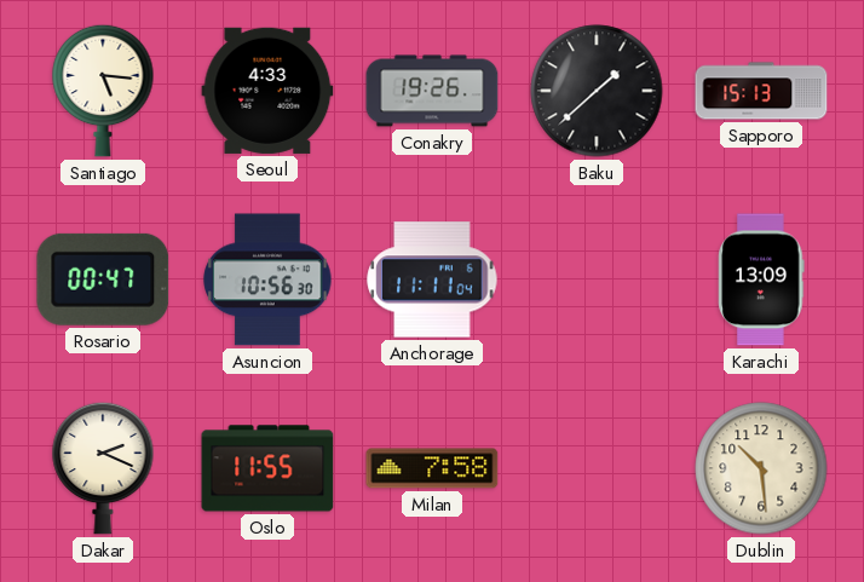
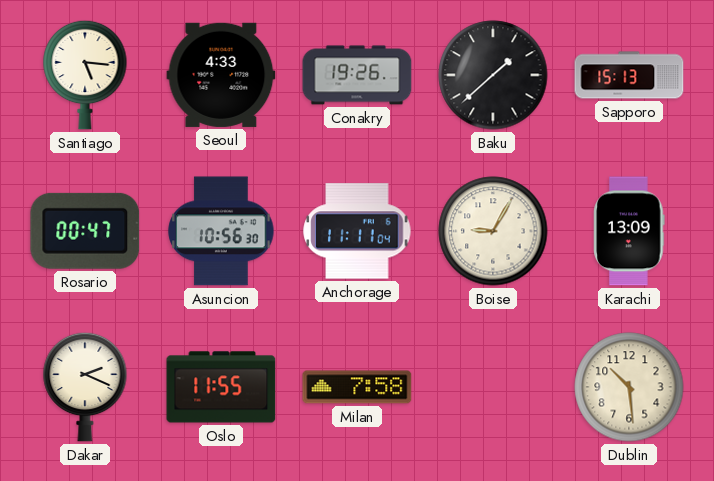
Boise: none -> 9:05
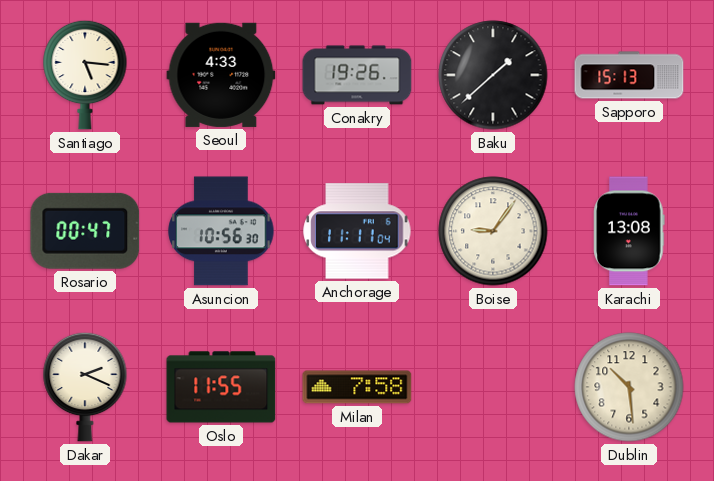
Boise: 9:05 -> 9:06
Karachi: 13:09 -> 13:08
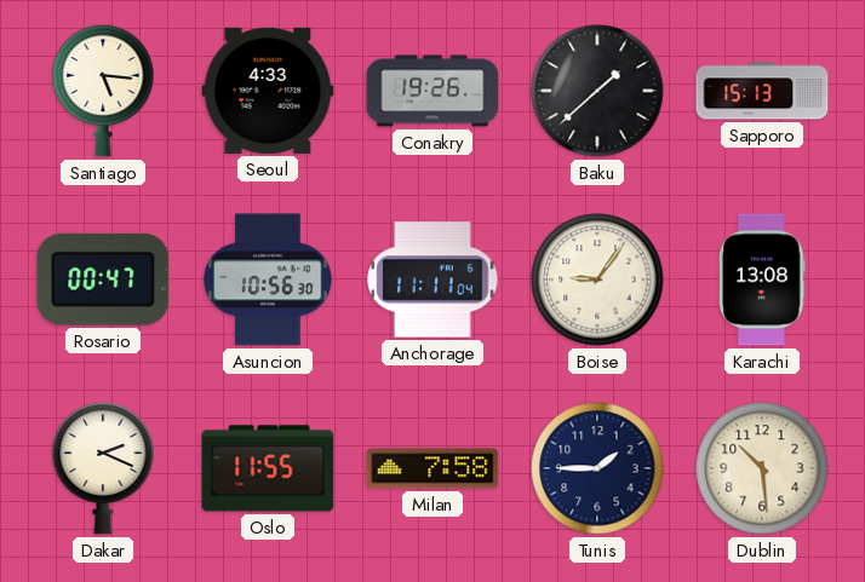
Tunis: none -> 1:45
